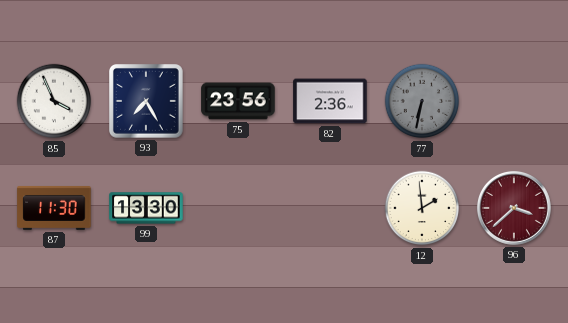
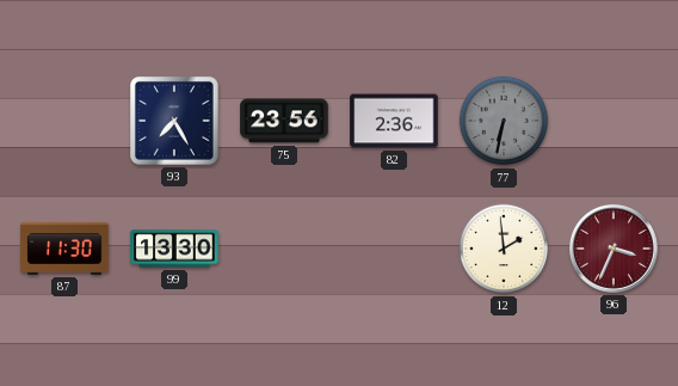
85: 3:56 -> none
96: 3:38 -> 3:34
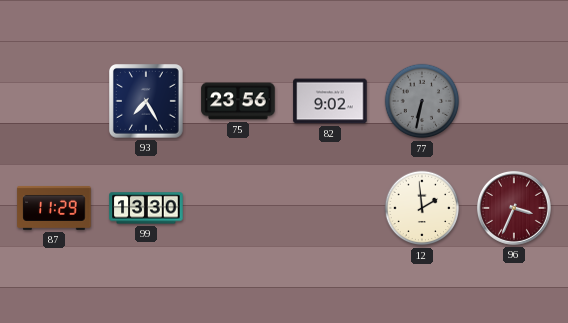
82: 2:36 -> 9:02
87: 11:30 -> 11:29
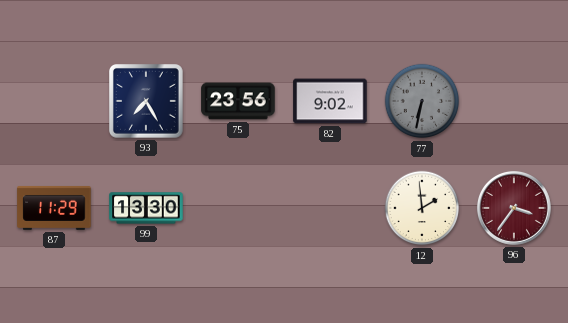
96: 3:34 -> 3:36
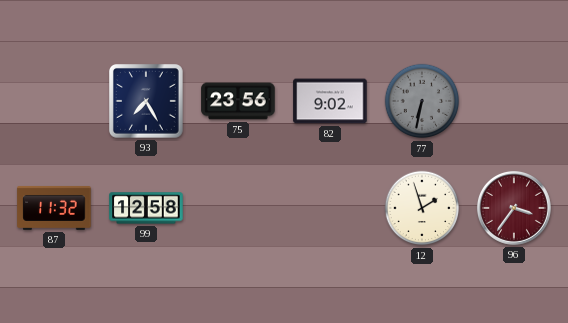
87: 11:29 -> 11:32
99: 13:30 -> 12:58
12: 1:59 -> 1:57
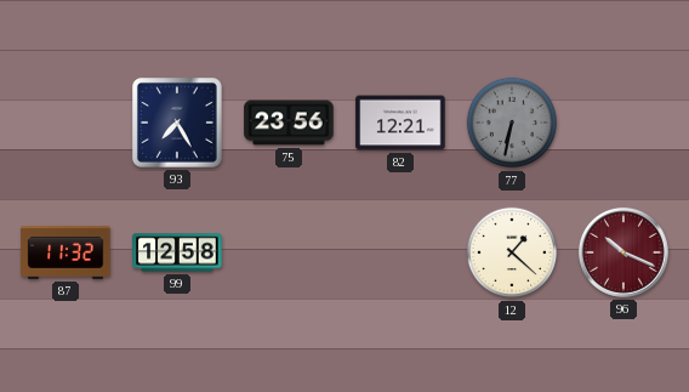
82: 9:02 -> 12:21
12: 1:57 -> 1:22
96: 3:36 -> 10:19
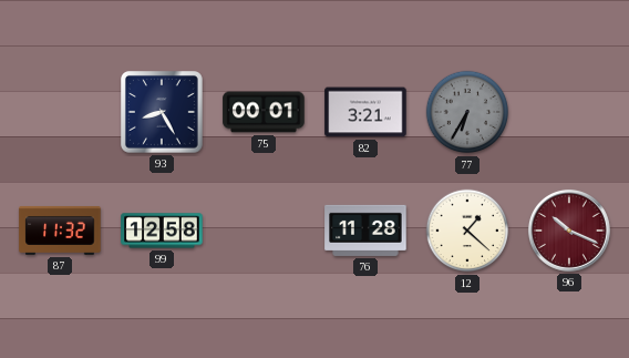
93: 7:25 -> 8:25
75: 23:56 -> 00:01
82: 12:21 -> 3:21
77: 6:32 -> 6:35
76: none -> 11:28
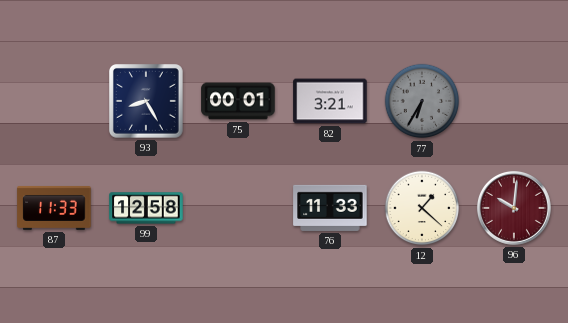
87: 11:32 -> 11:33
76: 11:28 -> 11:33
96: 10:19 -> 10:01
